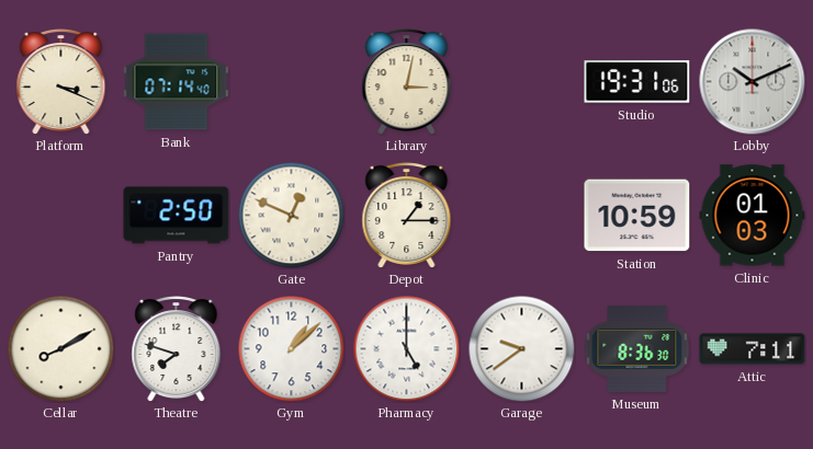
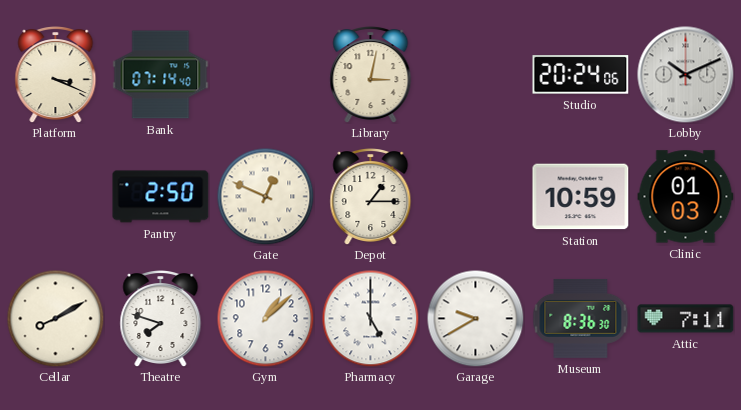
Studio: 19:31 -> 20:24
Garage: 9:39 -> 9:40
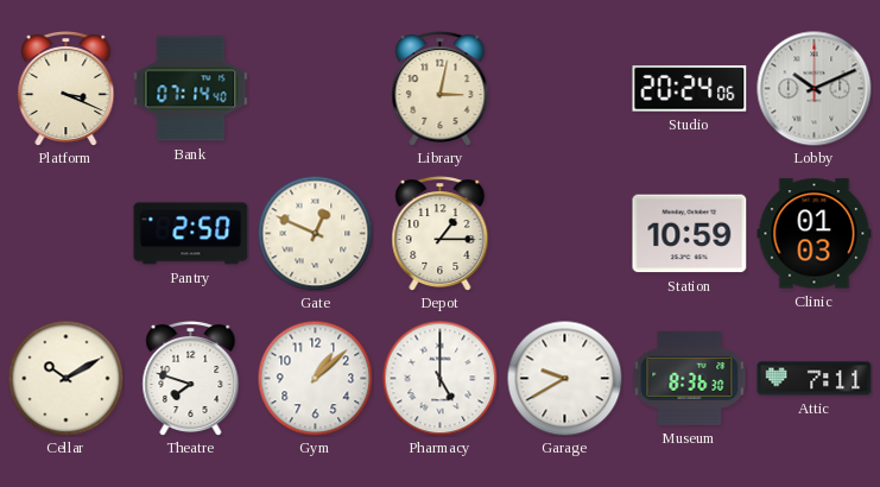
Cellar: 8:10 -> 10:10
